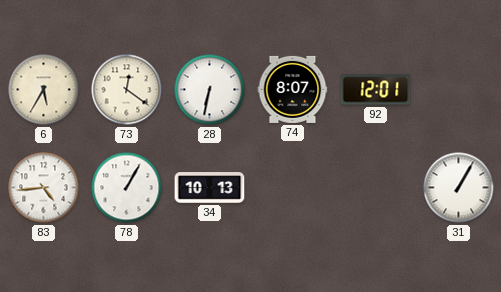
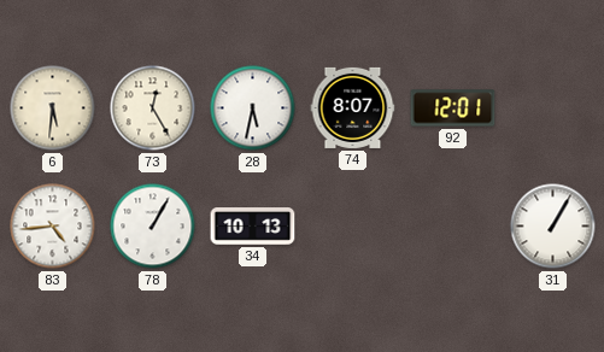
6: 5:35 -> 5:31
73: 12:21 -> 12:25
28: 6:32 -> 5:32
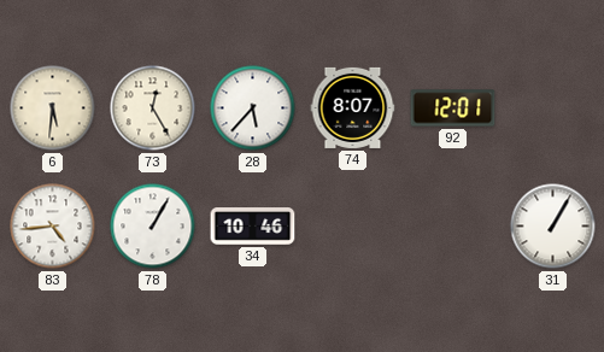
28: 5:32 -> 5:37
34: 10:13 -> 10:46
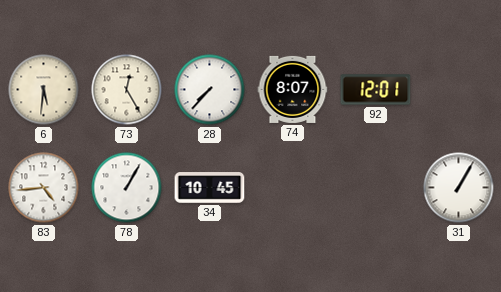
28: 5:37 -> 7:37
34: 10:46 -> 10:45
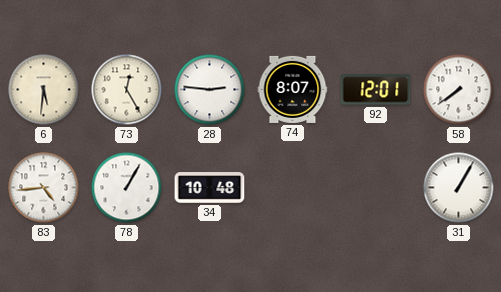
28: 7:37 -> 2:46
58: none -> 7:39
34: 10:45 -> 10:48
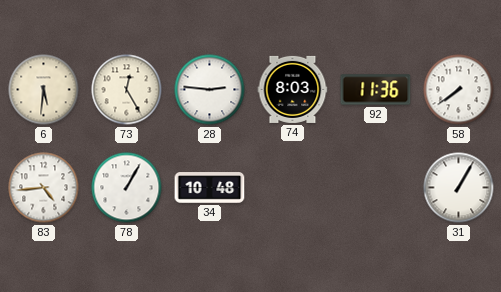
74: 8:07 -> 8:03
92: 12:01 -> 11:36
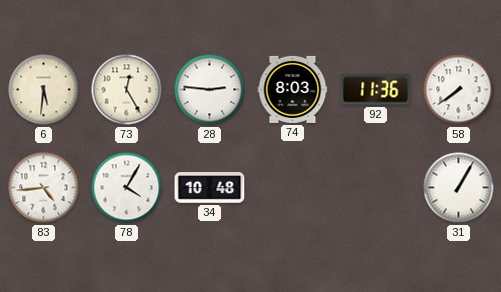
78: 1:05 -> 4:05
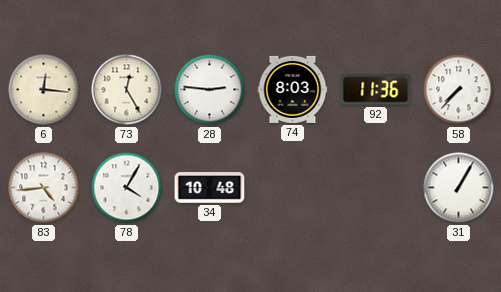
6: 5:31 -> 12:16
58: 7:39 -> 7:37
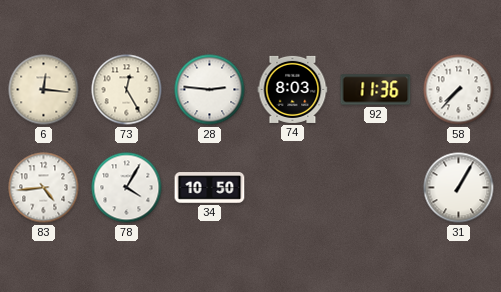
34: 10:48 -> 10:50
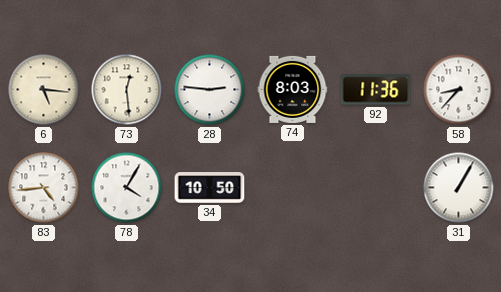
6: 12:16 -> 5:16
73: 12:25 -> 12:29
58: 7:37 -> 8:37
